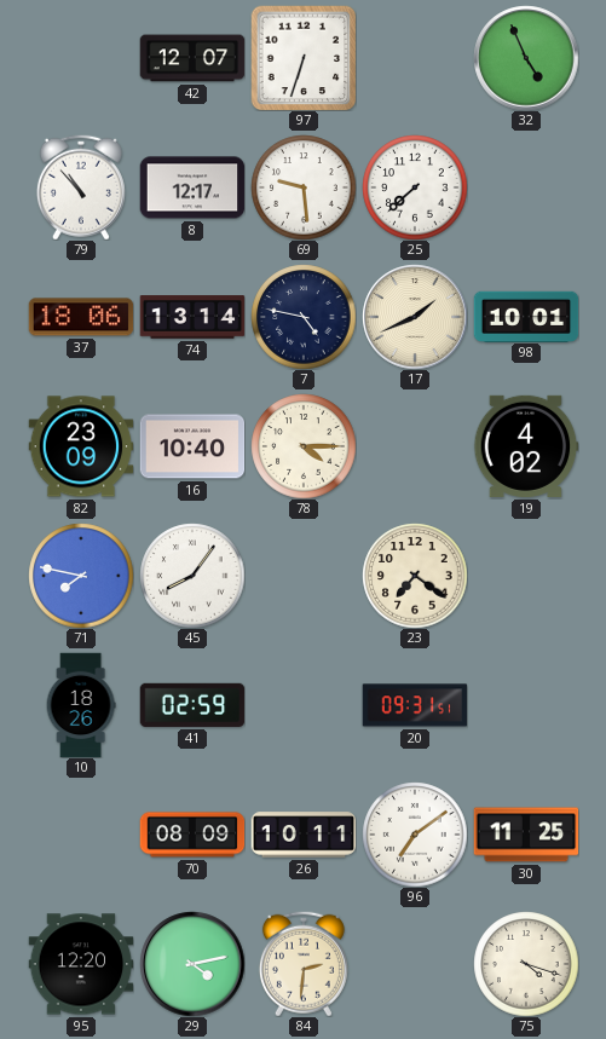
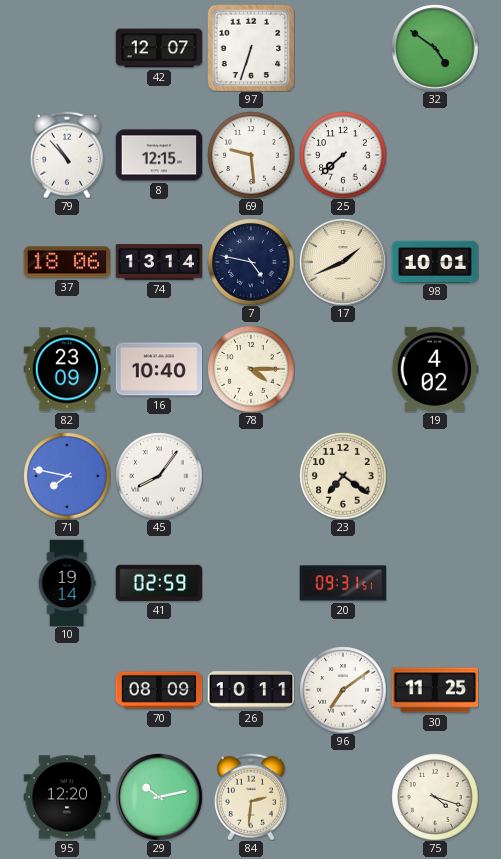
32: 4:56 -> 4:51
8: 12:17 -> 12:15
10: 18:26 -> 19:14
29: 4:13 -> 10:13
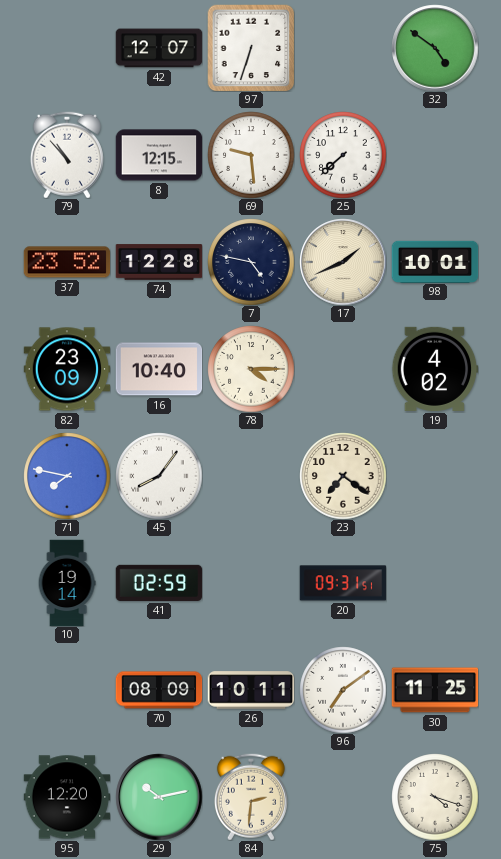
37: 18:06 -> 23:52
74: 13:14 -> 12:28
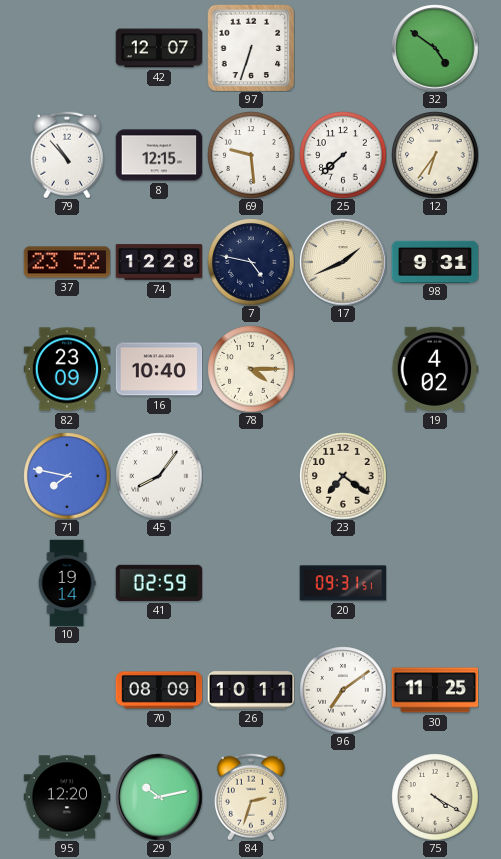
12: none -> 6:36
98: 10:01 -> 9:31
84: 2:31 -> 2:33
75: 4:18 -> 4:20
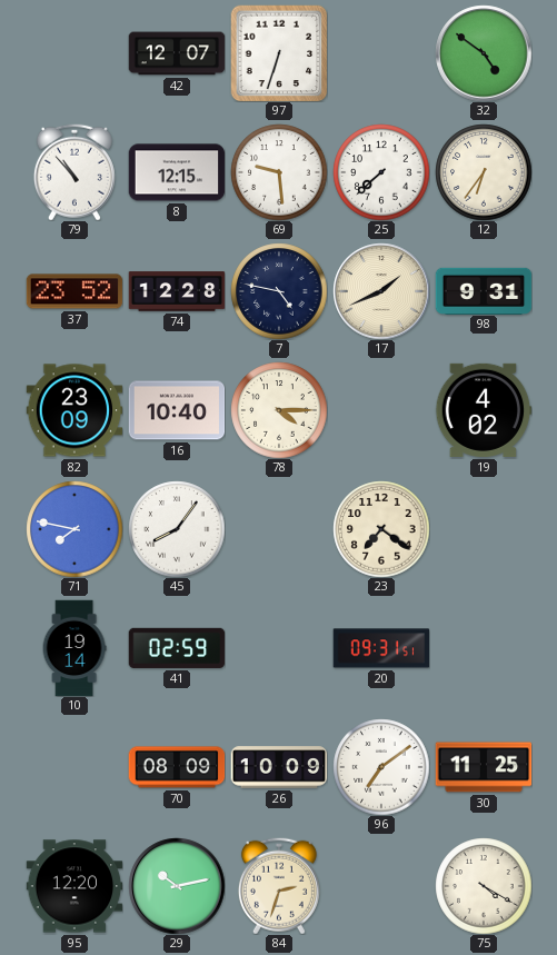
26: 10:11 -> 10:09
